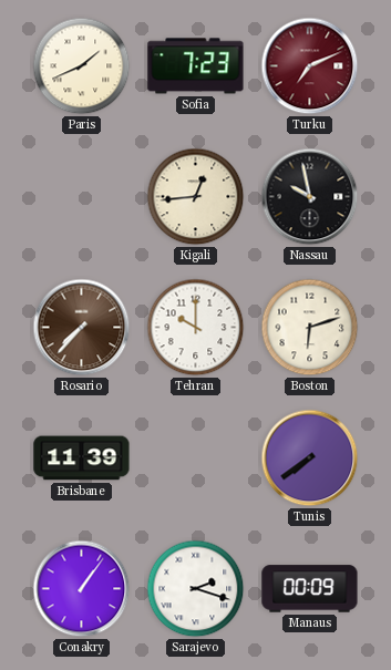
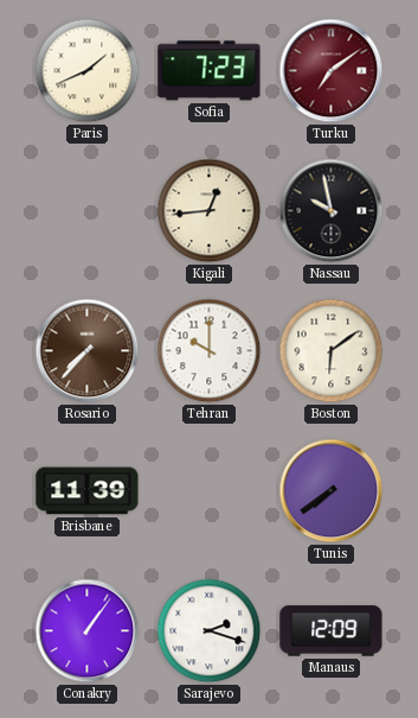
Turku: 7:11 -> 7:09
Boston: 6:12 -> 6:09
Manaus: 00:09 -> 12:09
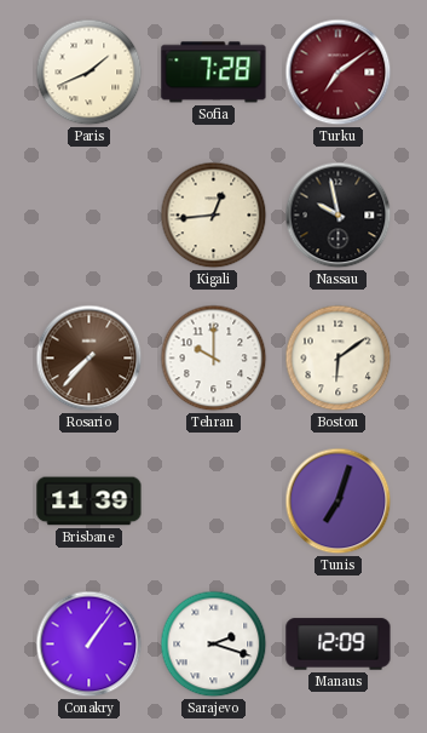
Sofia: 7:23 -> 7:28
Tunis: 7:39 -> 7:03
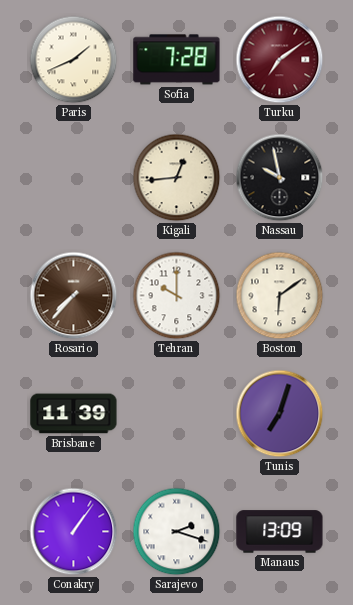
Manaus: 12:09 -> 13:09
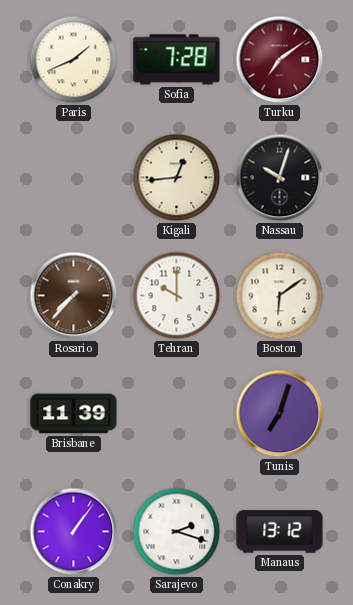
Nassau: 9:58 -> 10:03
Manaus: 13:09 -> 13:12
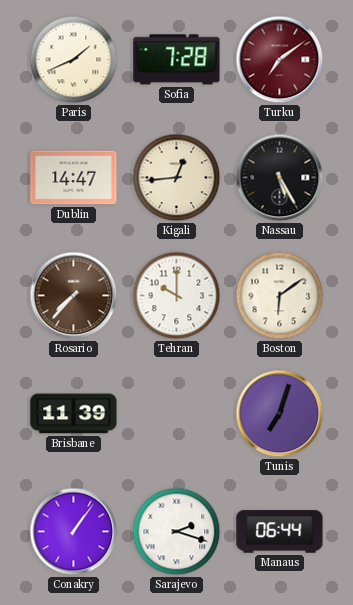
Dublin: none -> 14:47
Nassau: 10:03 -> 5:25
Manaus: 13:12 -> 06:44
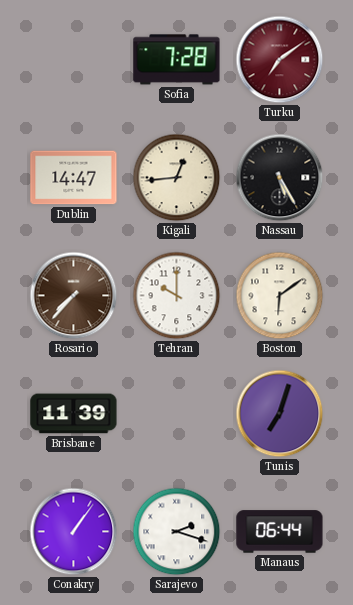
Paris: 1:41 -> none
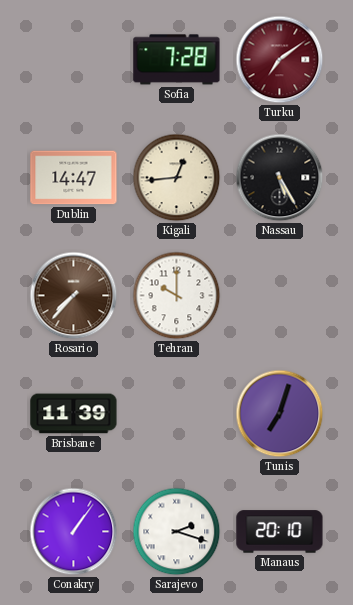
Boston: 6:09 -> none
Manaus: 06:44 -> 20:10
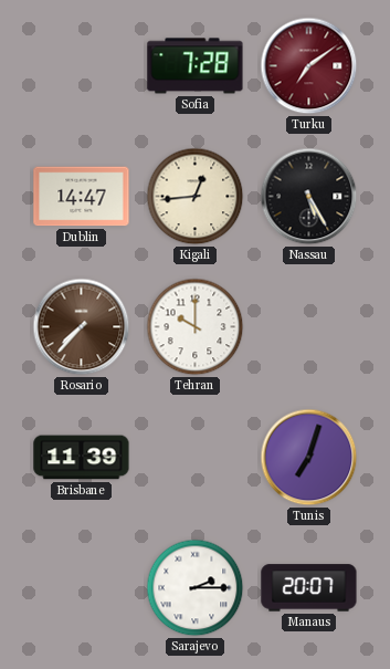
Conakry: 1:06 -> none
Sarajevo: 2:18 -> 2:15
Manaus: 20:10 -> 20:07
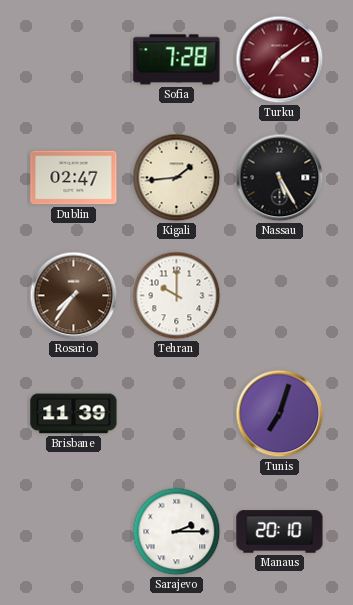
Dublin: 14:47 -> 02:47
Kigali: 12:44 -> 1:44
Rosario: 7:37 -> 7:36
Manaus: 20:07 -> 20:10
